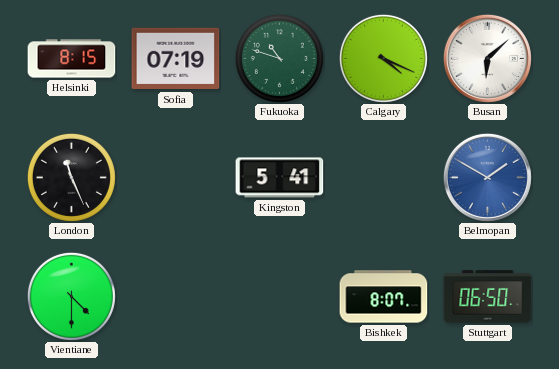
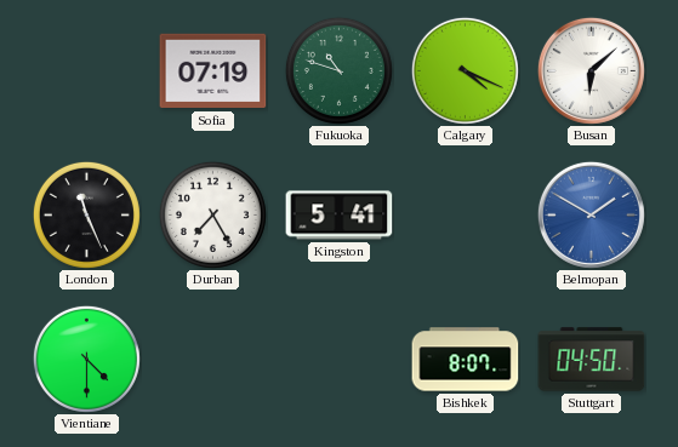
Helsinki: 8:15 -> none
Durban: none -> 7:25
Stuttgart: 06:50 -> 04:50
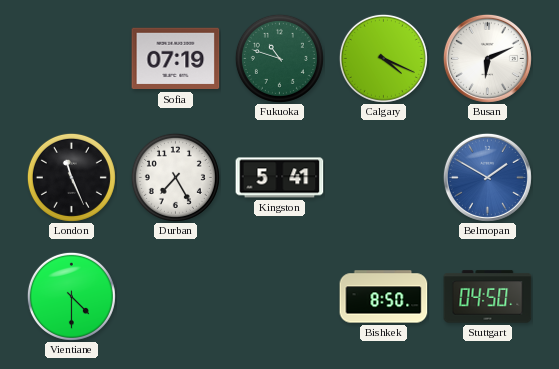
Busan: 6:08 -> 6:11
Bishkek: 8:07 -> 8:50
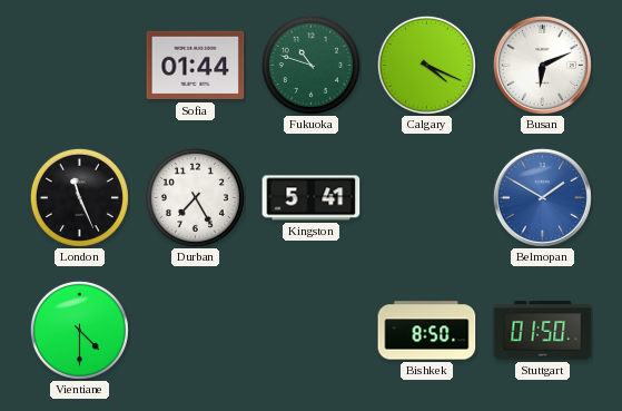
Sofia: 07:19 -> 01:44
Stuttgart: 04:50 -> 01:50
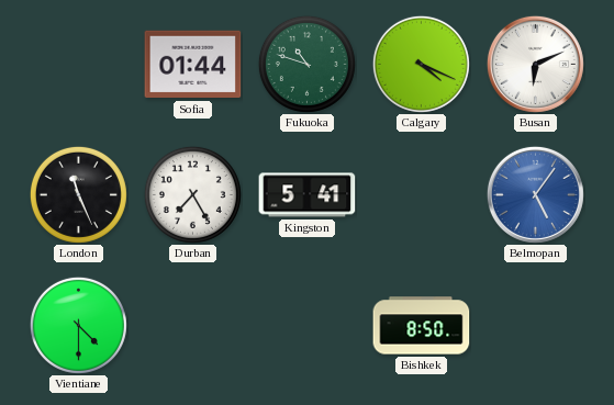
Belmopan: 1:50 -> 5:06
Stuttgart: 01:50 -> none
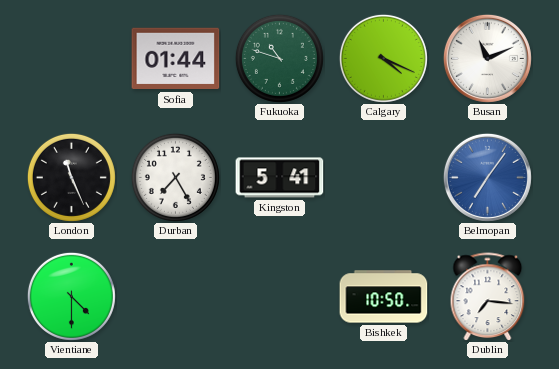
Busan: 6:11 -> 11:11
Belmopan: 5:06 -> 7:06
Bishkek: 8:50 -> 10:50
Dublin: none -> 7:16
